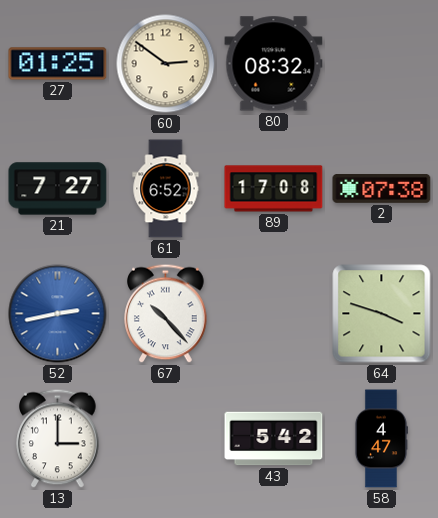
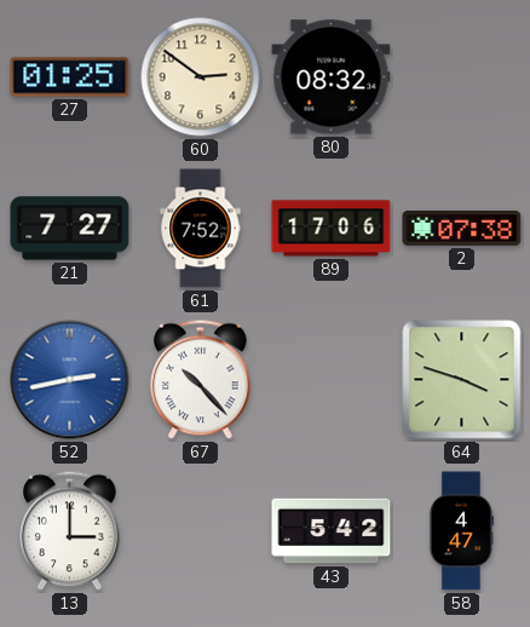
61: 6:52 -> 7:52
89: 17:08 -> 17:06
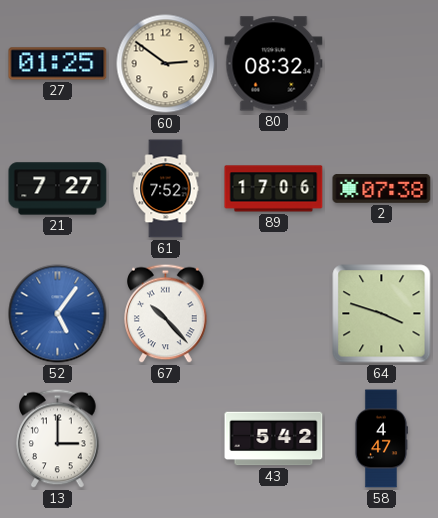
52: 2:43 -> 5:06
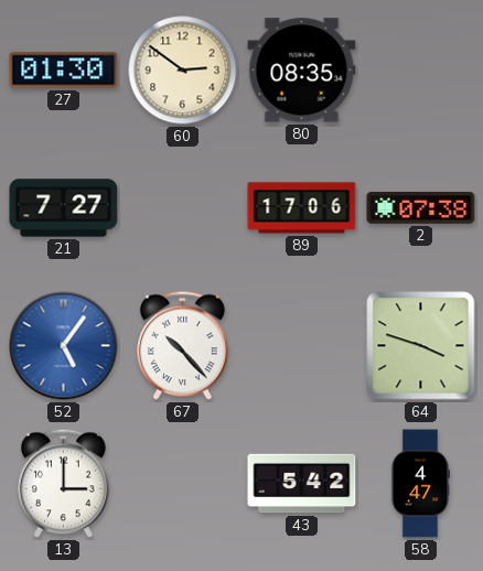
27: 01:25 -> 01:30
80: 08:32 -> 08:35
61: 7:52 -> none
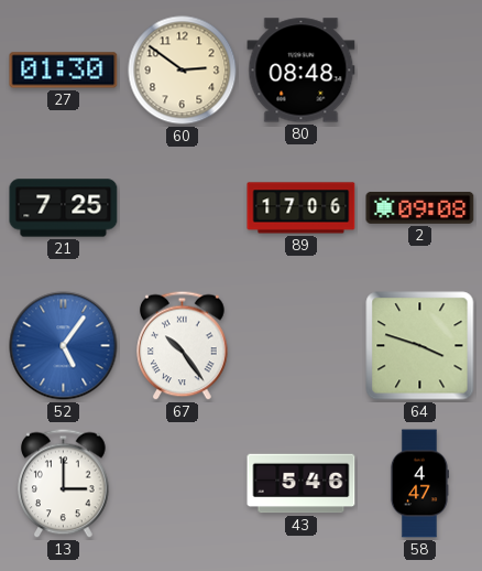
80: 08:35 -> 08:48
21: 7:27 -> 7:25
2: 07:38 -> 09:08
67: 10:23 -> 10:24
43: 5:42 -> 5:46
